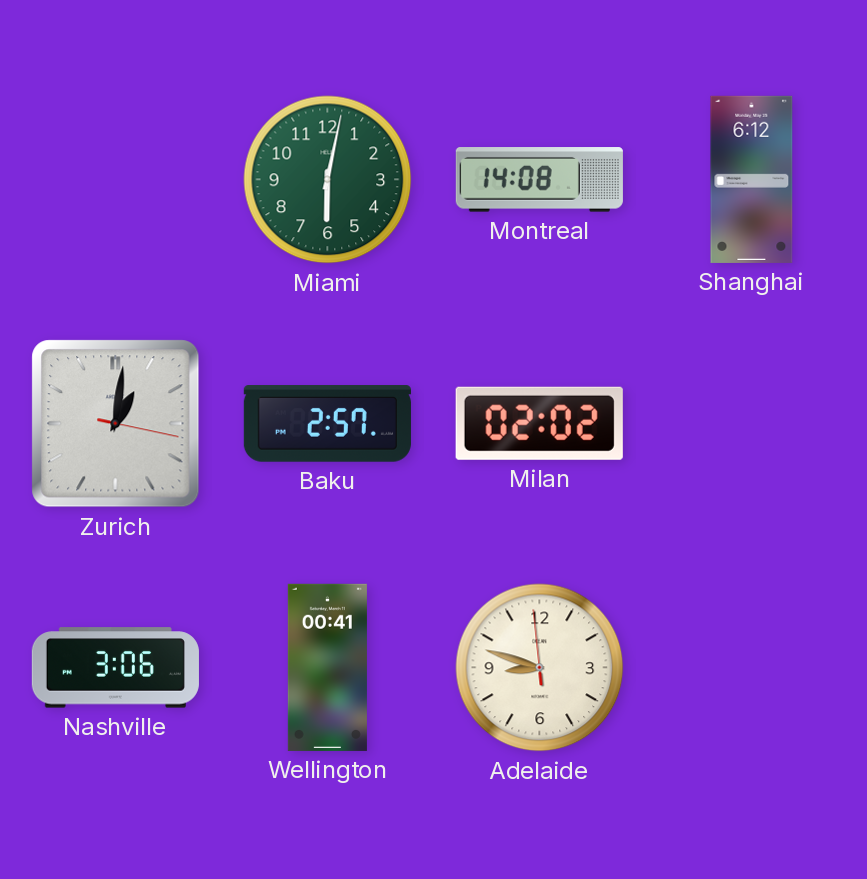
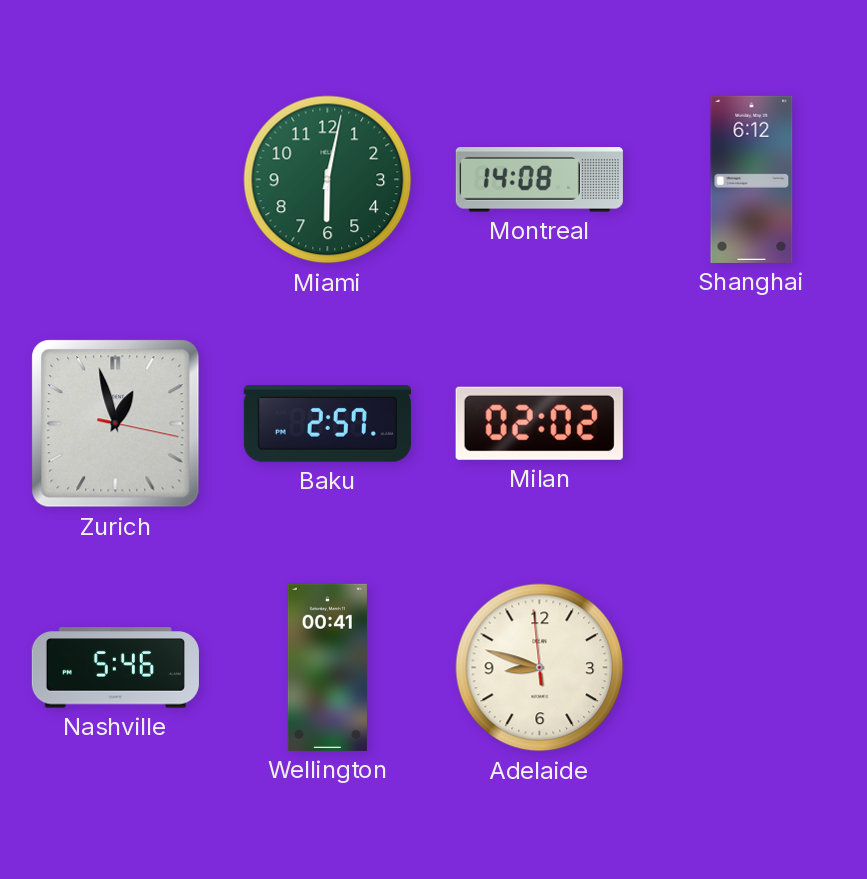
Zurich: 1:01 -> 12:57
Nashville: 3:06 -> 5:46
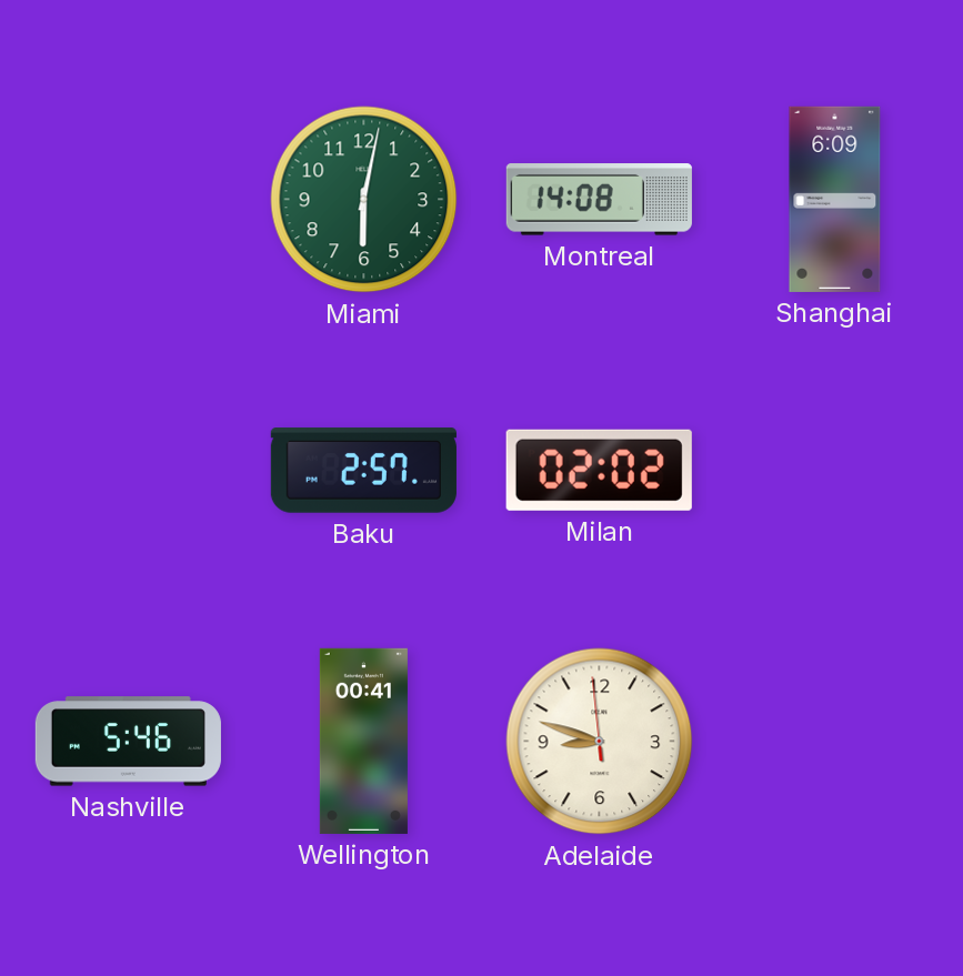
Shanghai: 6:12 -> 6:09
Zurich: 12:57 -> none
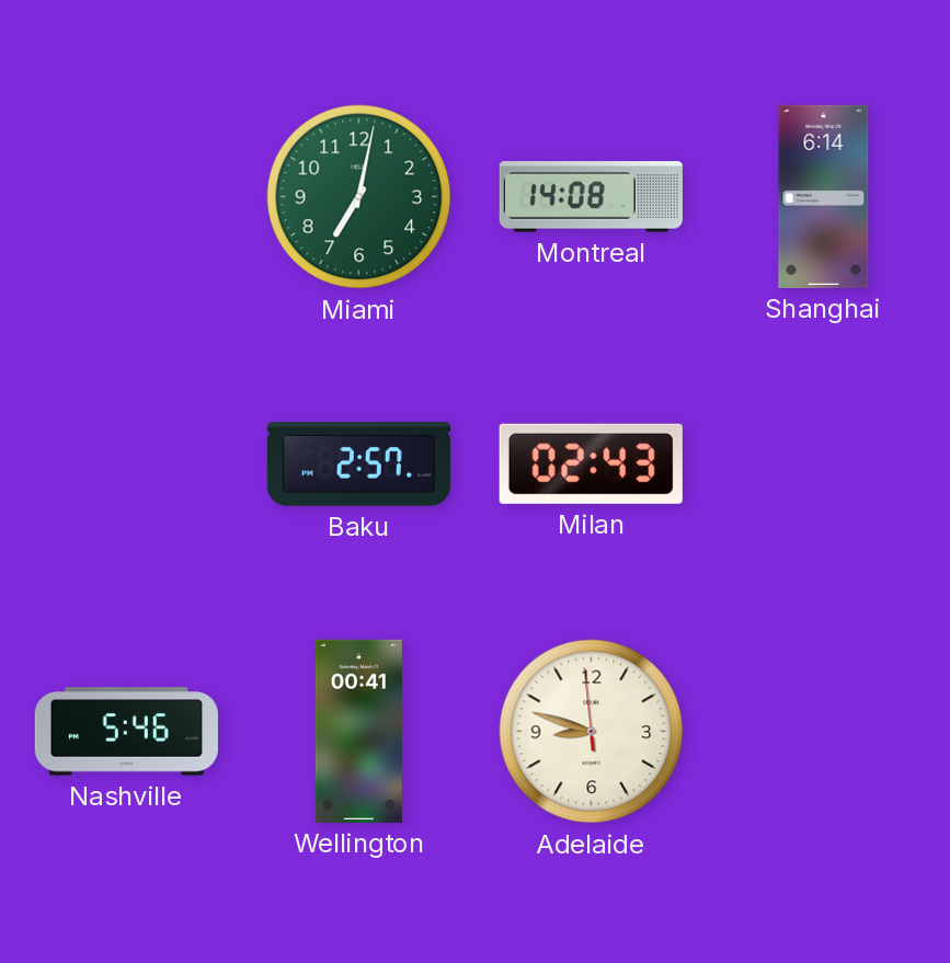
Miami: 6:02 -> 7:02
Shanghai: 6:09 -> 6:14
Milan: 02:02 -> 02:43
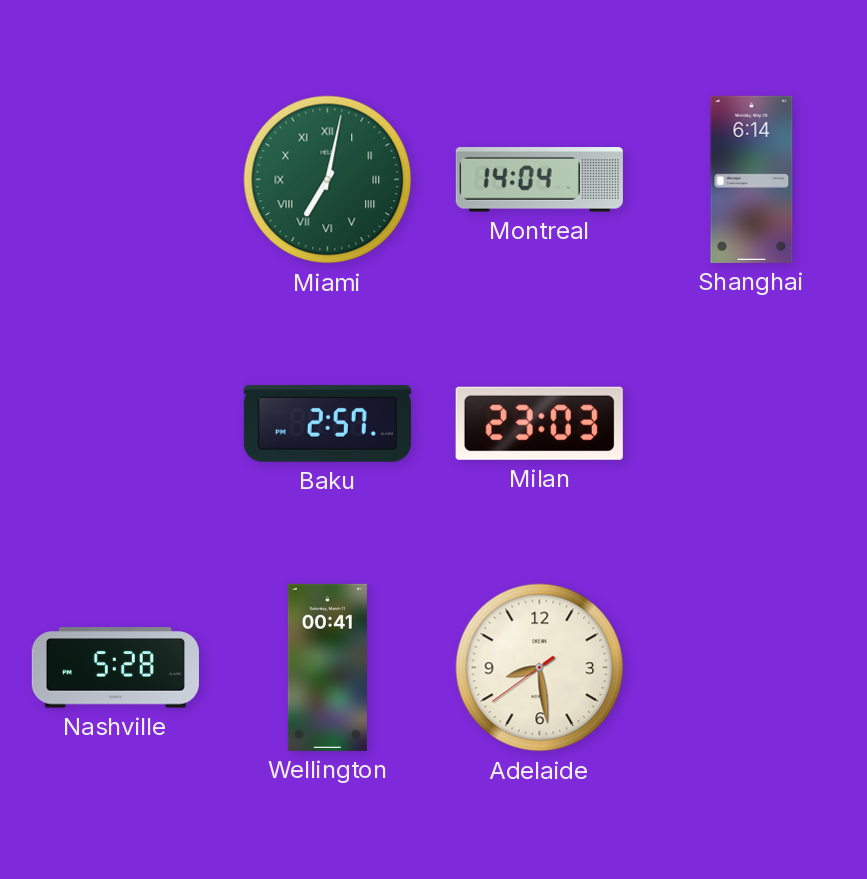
Miami numerals: Arabic -> Roman
Montreal: 14:08 -> 14:04
Milan: 02:43 -> 23:03
Nashville: 5:46 -> 5:28
Adelaide: 8:47 -> 8:28
